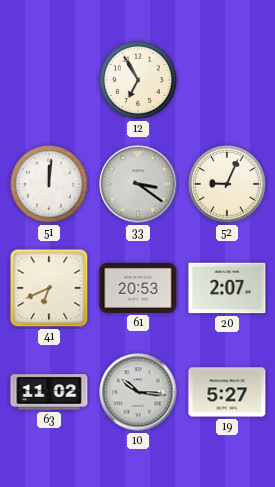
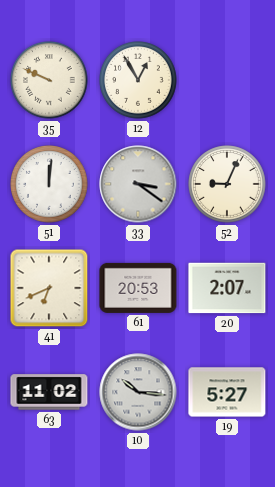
35: none -> 9:49
12: 6:55 -> 12:55
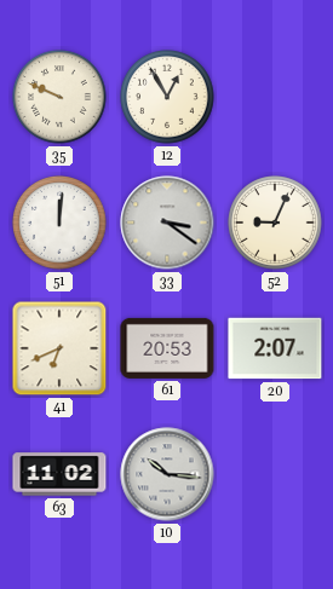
19: 5:27 -> none
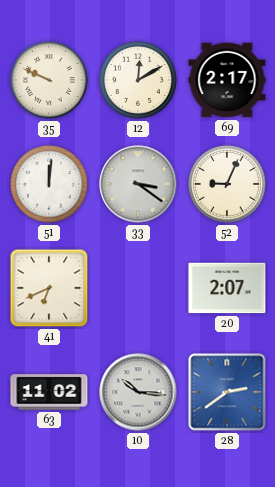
12: 12:55 -> 12:10
69: none -> 2:17
61: 20:53 -> none
28: none -> 2:39
